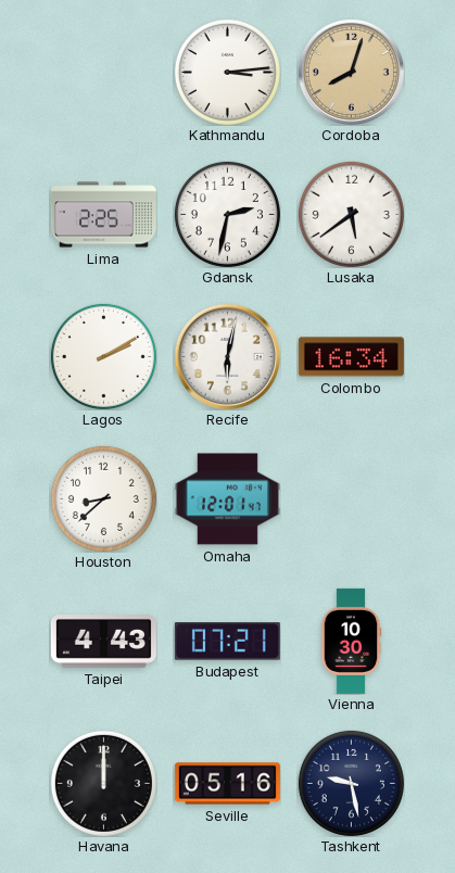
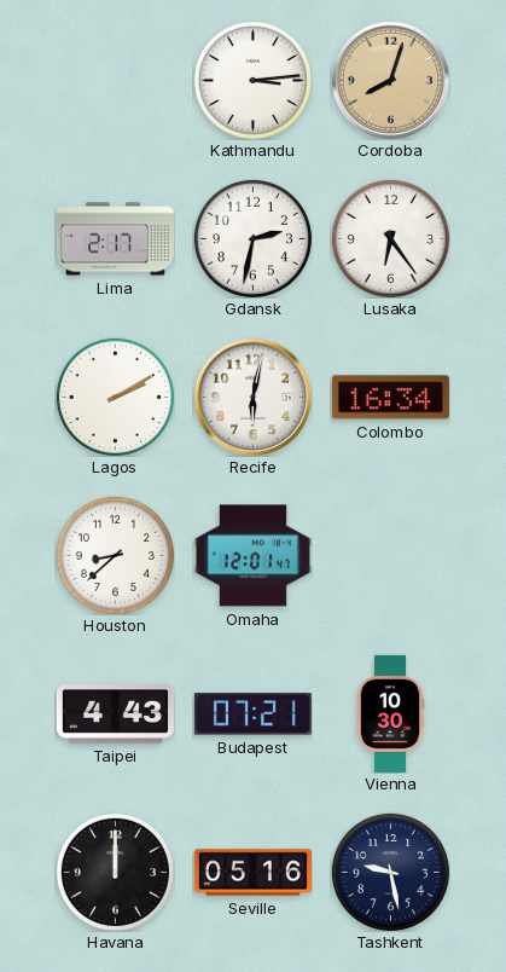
Lima: 2:25 -> 2:17
Lusaka: 5:39 -> 6:24
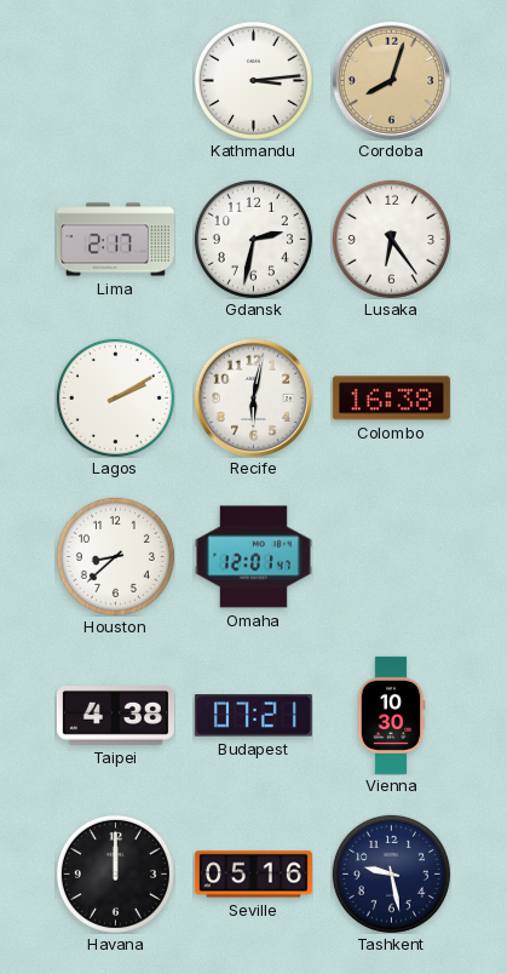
Colombo: 16:34 -> 16:38
Taipei: 4:43 -> 4:38
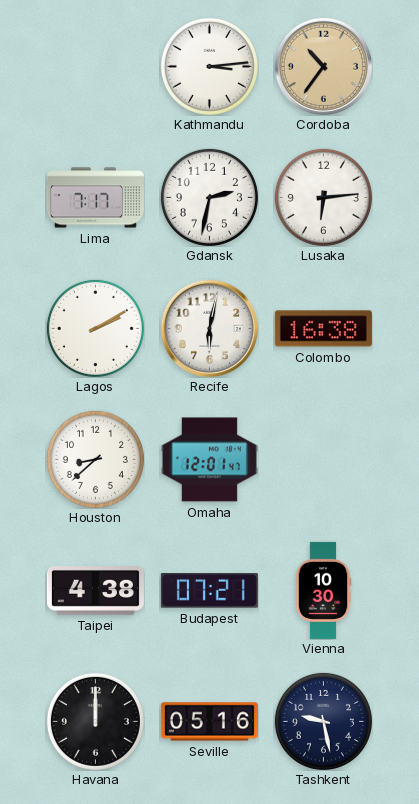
Cordoba: 8:03 -> 10:36
Lima: 2:17 -> 7:17
Lusaka: 6:24 -> 6:14
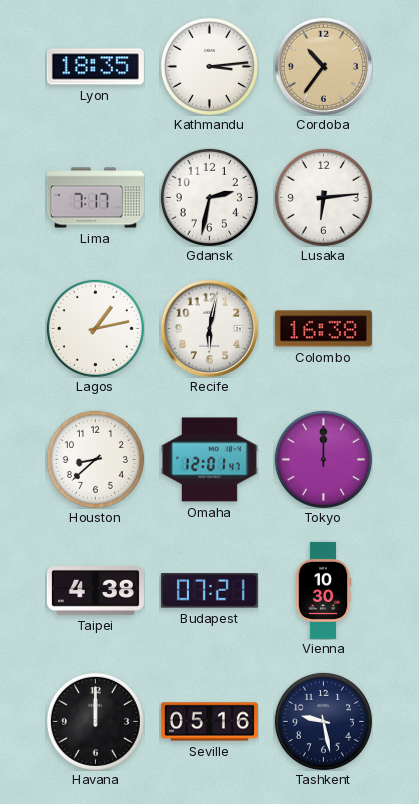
Lyon: none -> 18:35
Lagos: 2:10 -> 1:13
Tokyo: none -> 12:00
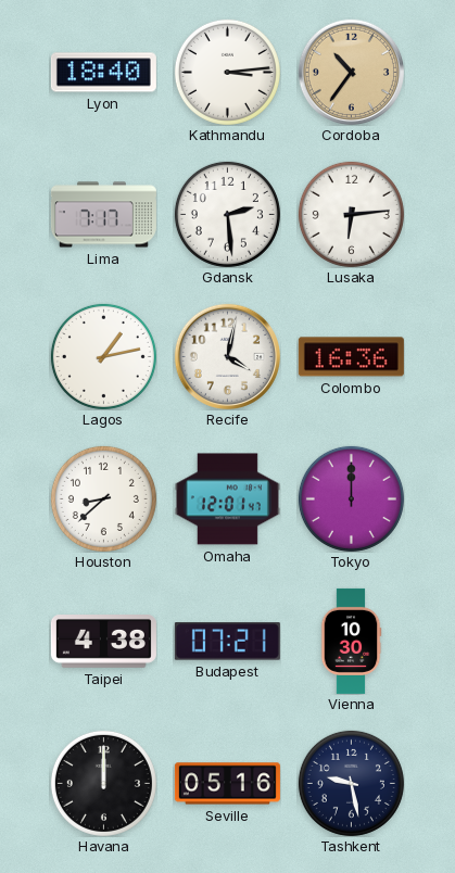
Lyon: 18:35 -> 18:40
Gdansk: 2:32 -> 2:29
Recife: 6:02 -> 4:02
Colombo: 16:38 -> 16:36
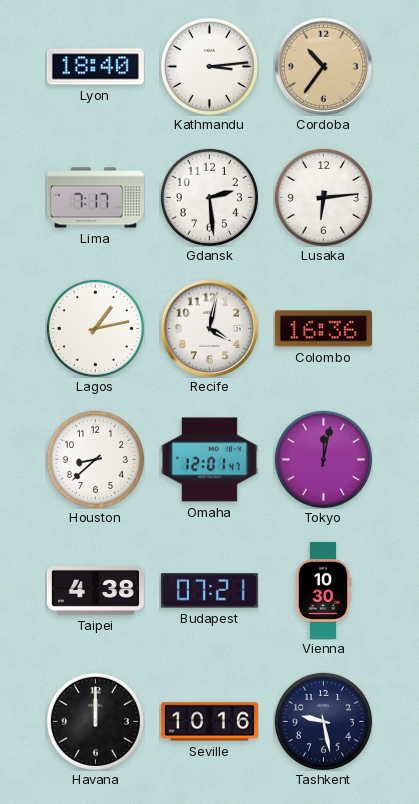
Tokyo: 12:00 -> 12:02
Seville: 05:16 -> 10:16
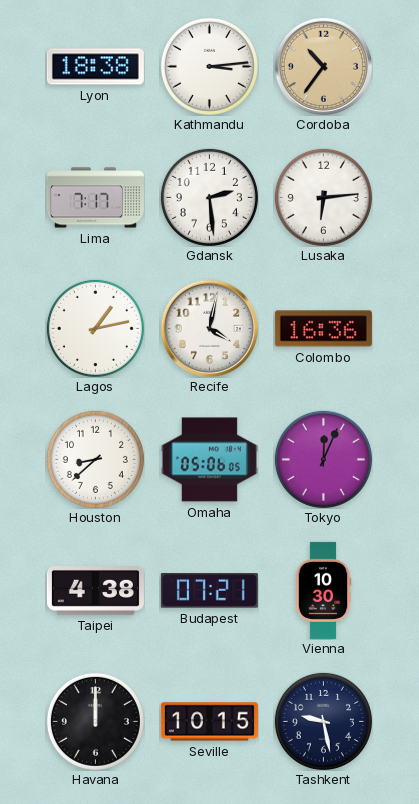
Lyon: 18:40 -> 18:38
Omaha: 12:01 -> 05:06
Tokyo: 12:02 -> 12:04
Seville: 10:16 -> 10:15
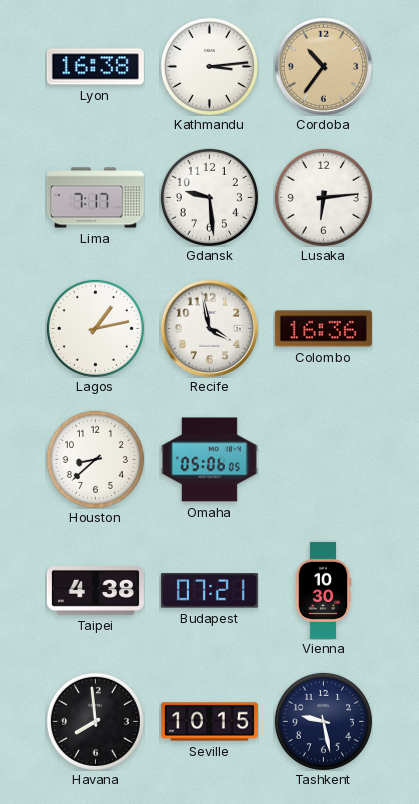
Lyon: 18:38 -> 16:38
Gdansk: 2:29 -> 9:29
Recife: 4:02 -> 3:58
Tokyo: 12:04 -> none
Havana: 12:00 -> 7:59
